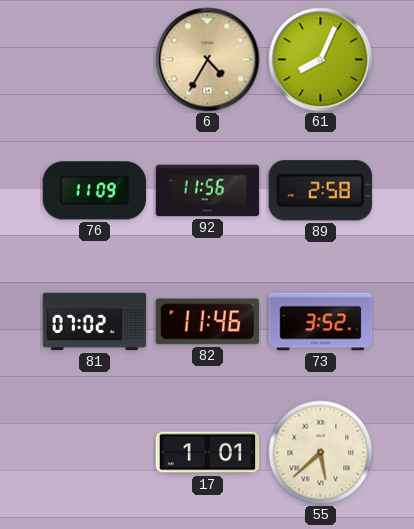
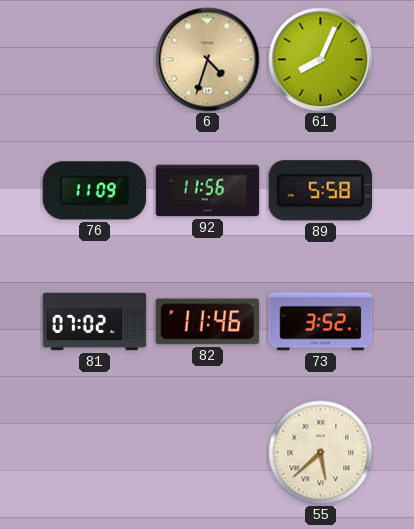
6: 4:35 -> 4:33
89: 2:58 -> 5:58
17: 1:01 -> none
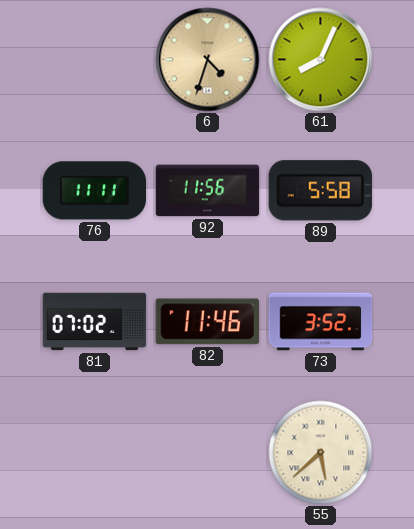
76: 11:09 -> 11:11
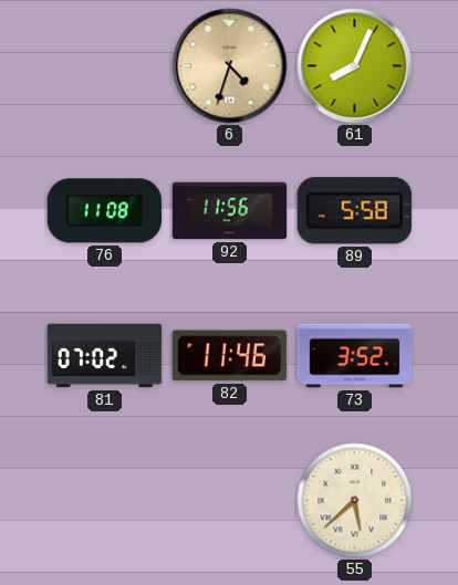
76: 11:11 -> 11:08
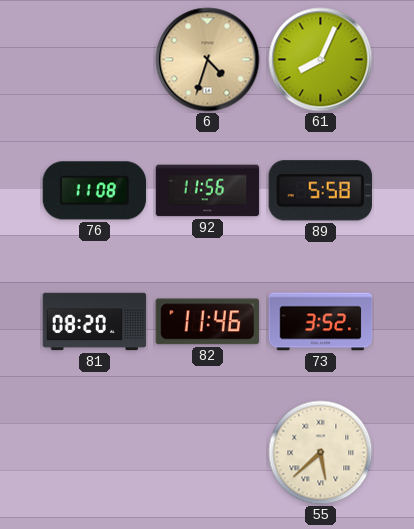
81: 07:02 -> 08:20
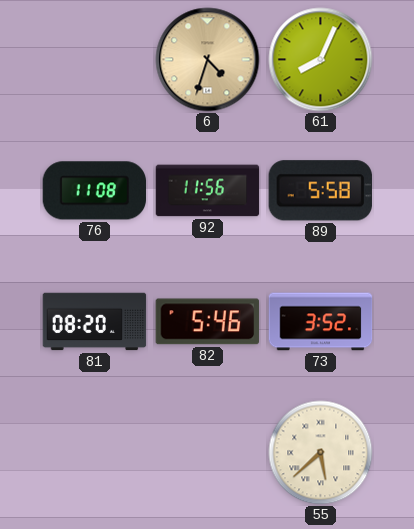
82: 11:46 -> 5:46
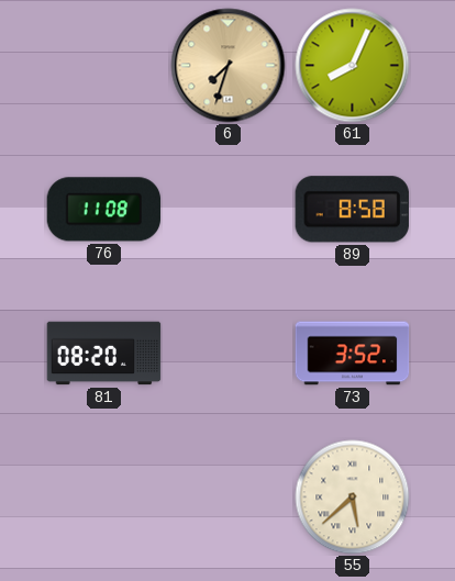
6: 4:33 -> 7:33
92: 11:56 -> none
89: 5:58 -> 8:58
82: 5:46 -> none
